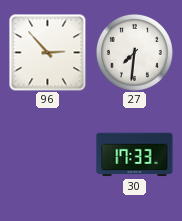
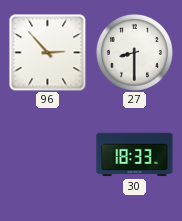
27: 7:31 -> 8:30
30: 17:33 -> 18:33
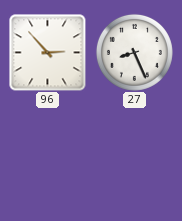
27: 8:30 -> 8:26
30: 18:33 -> none
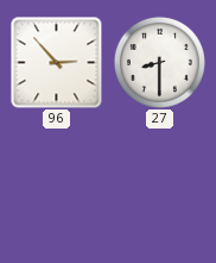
27: 8:26 -> 8:30
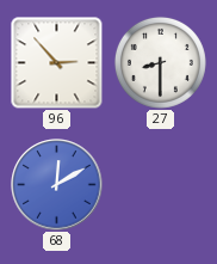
68: none -> 12:10
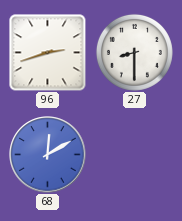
96: 2:53 -> 2:42
